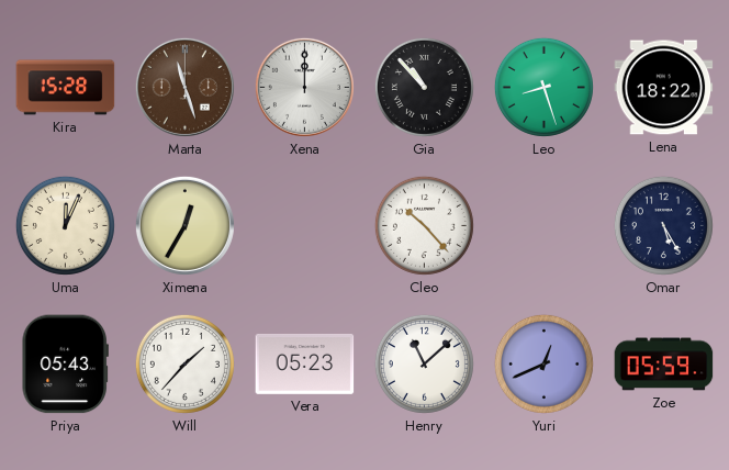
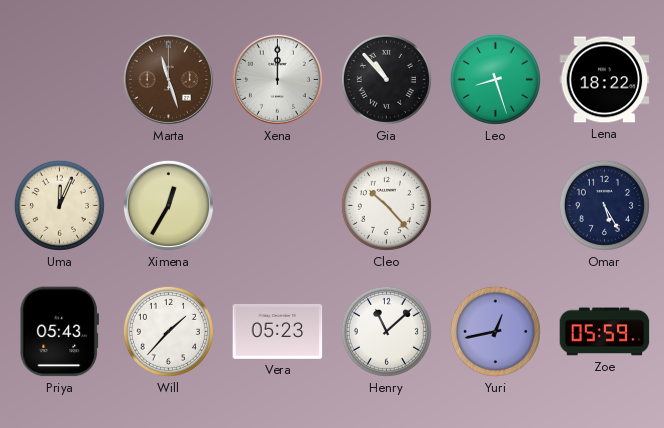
Kira: 15:28 -> none
Yuri: 12:41 -> 12:43
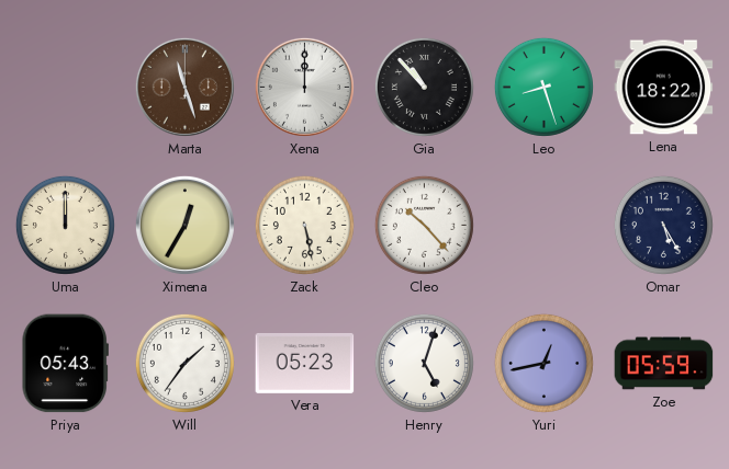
Uma: 12:04 -> 12:00
Zack: none -> 5:28
Will: 1:37 -> 1:36
Henry: 11:08 -> 5:03
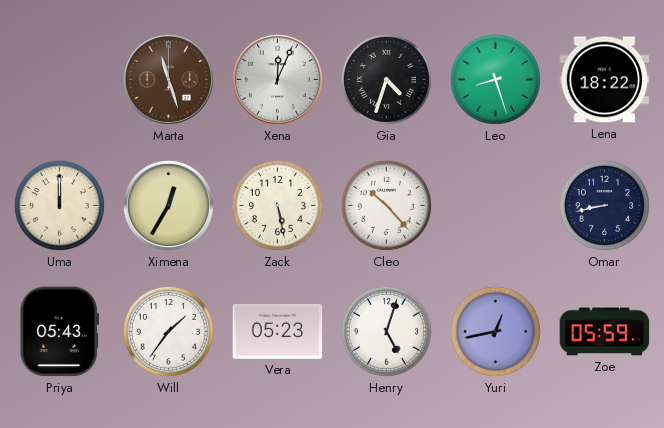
Xena: 12:00 -> 12:04
Gia: 10:53 -> 4:33
Omar: 5:25 -> 8:43
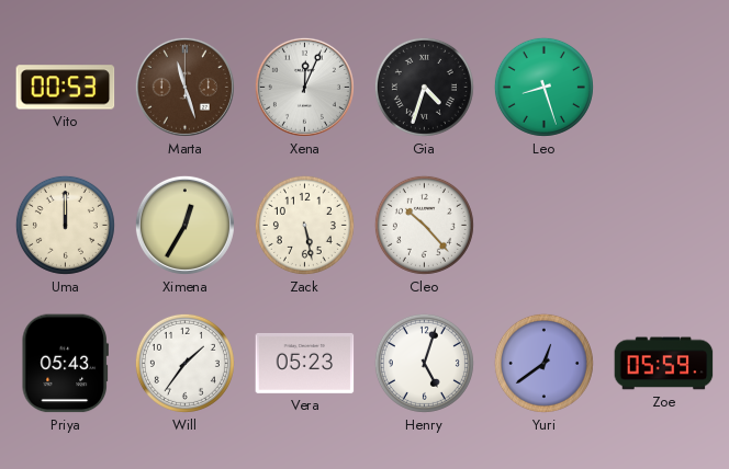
Vito: none -> 00:53
Lena: 18:22 -> none
Omar: 8:43 -> none
Yuri: 12:43 -> 12:39
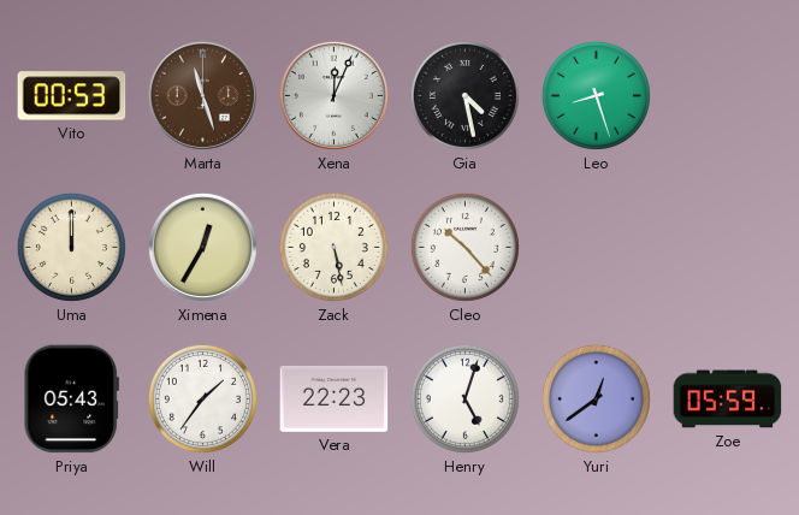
Gia: 4:33 -> 4:28
Vera: 05:23 -> 22:23
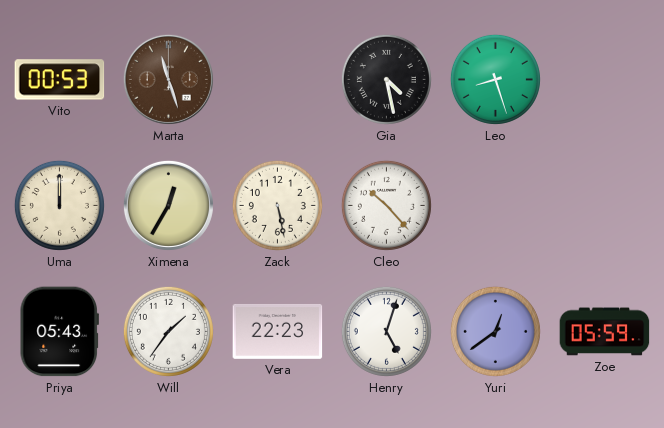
Xena: 12:04 -> none
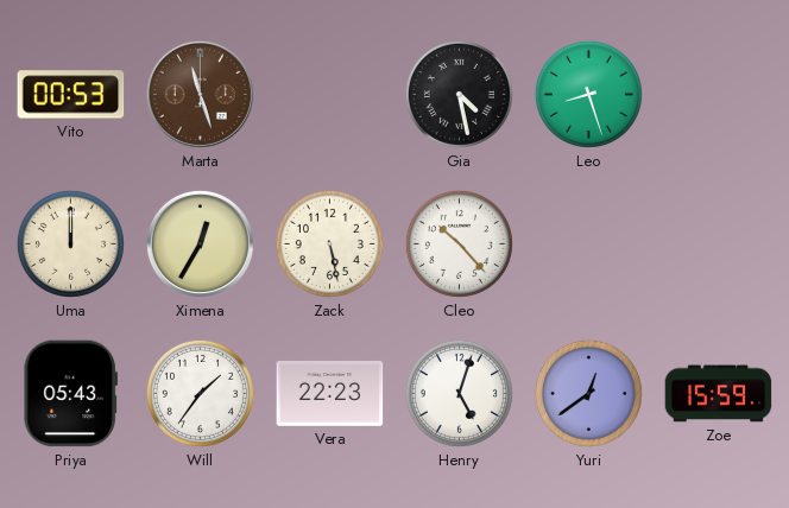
Zoe: 05:59 -> 15:59
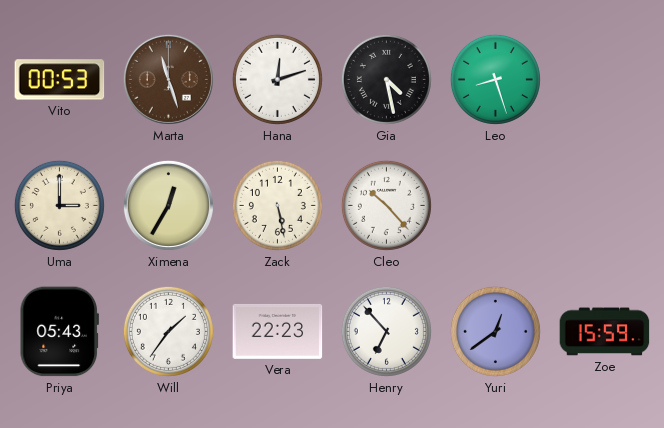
Hana: none -> 12:12
Uma: 12:00 -> 3:00
Henry: 5:03 -> 6:53
